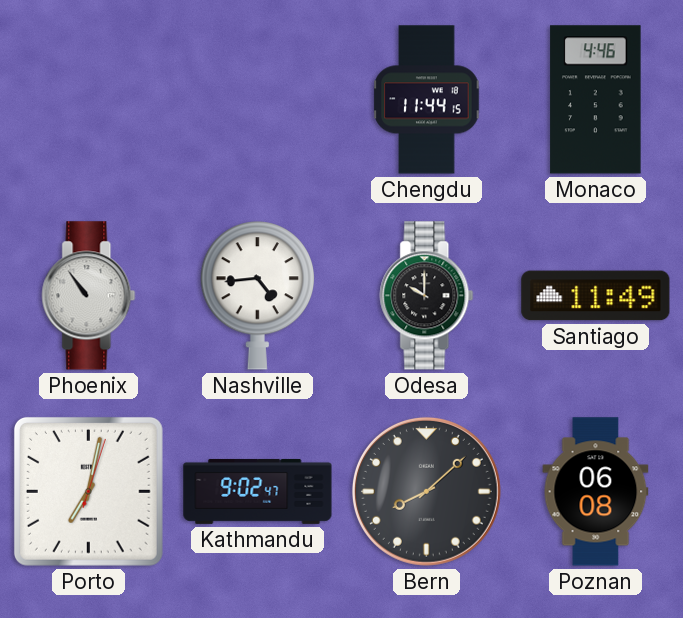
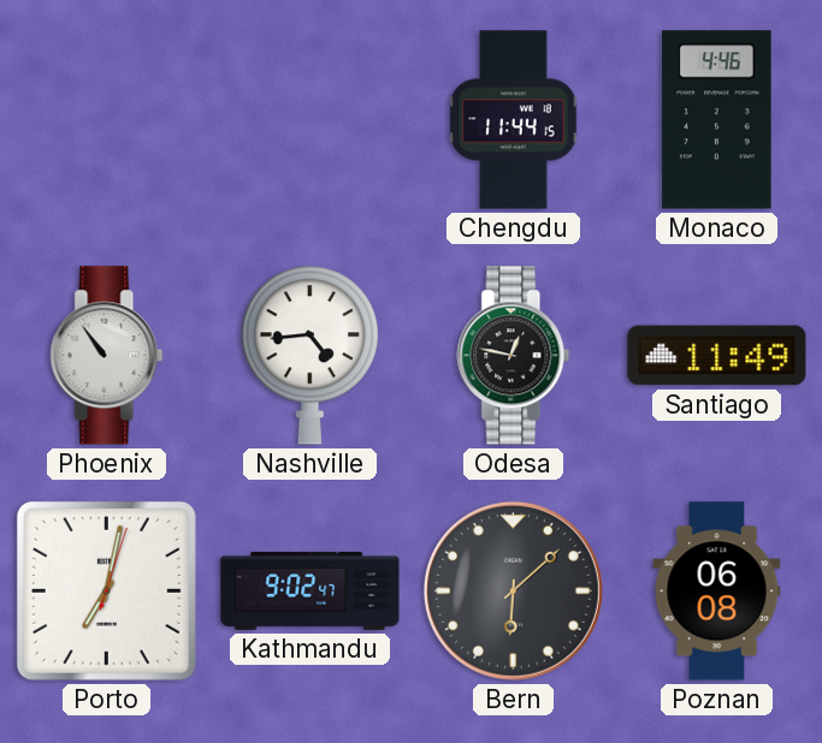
Odesa: 10:00 -> 12:47
Bern: 8:08 -> 6:08
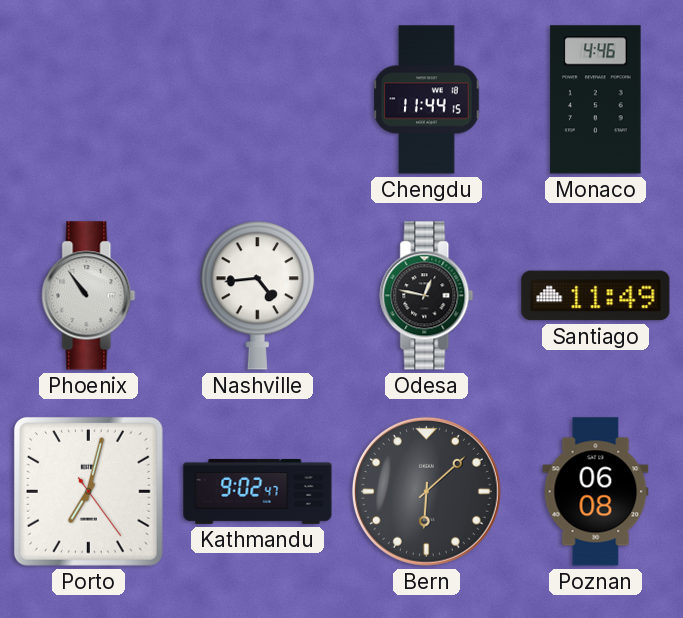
Porto: 7:02:03 -> 7:02:24
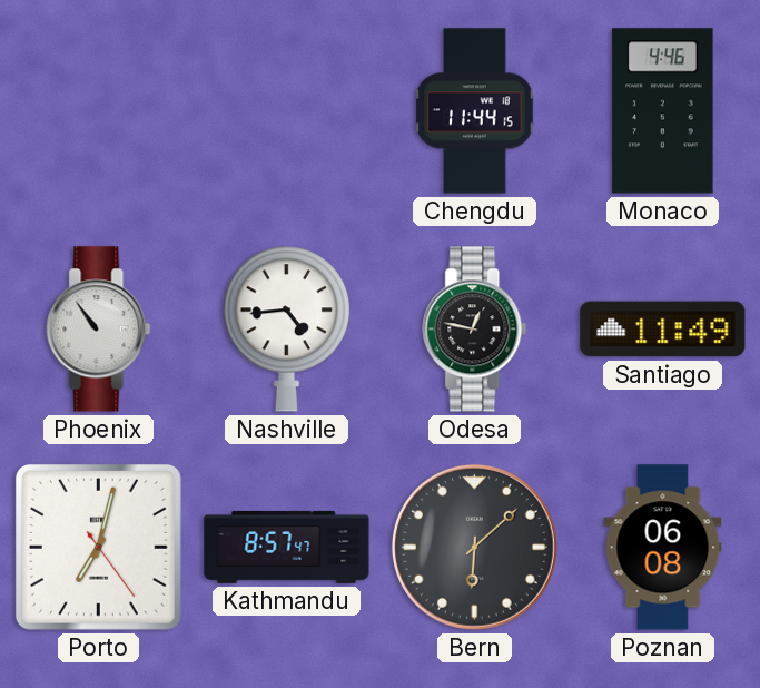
Kathmandu: 9:02 -> 8:57
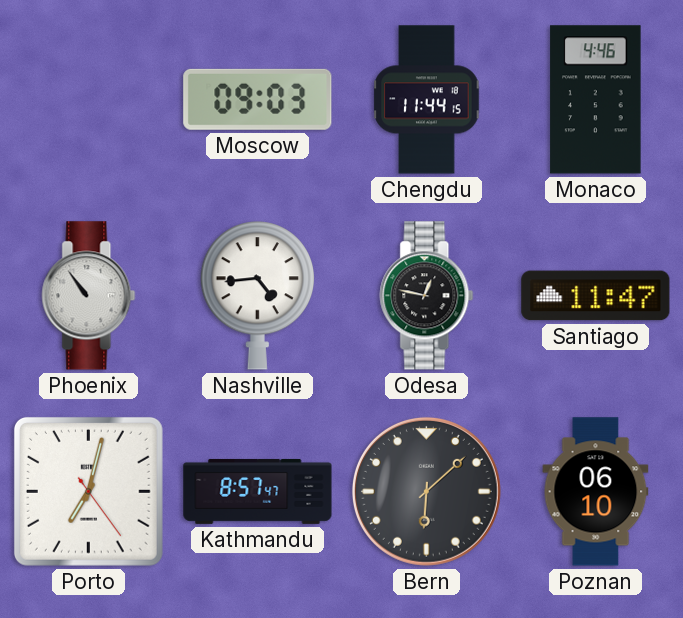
Moscow: none -> 09:03
Santiago: 11:49 -> 11:47
Poznan: 06:08 -> 06:10
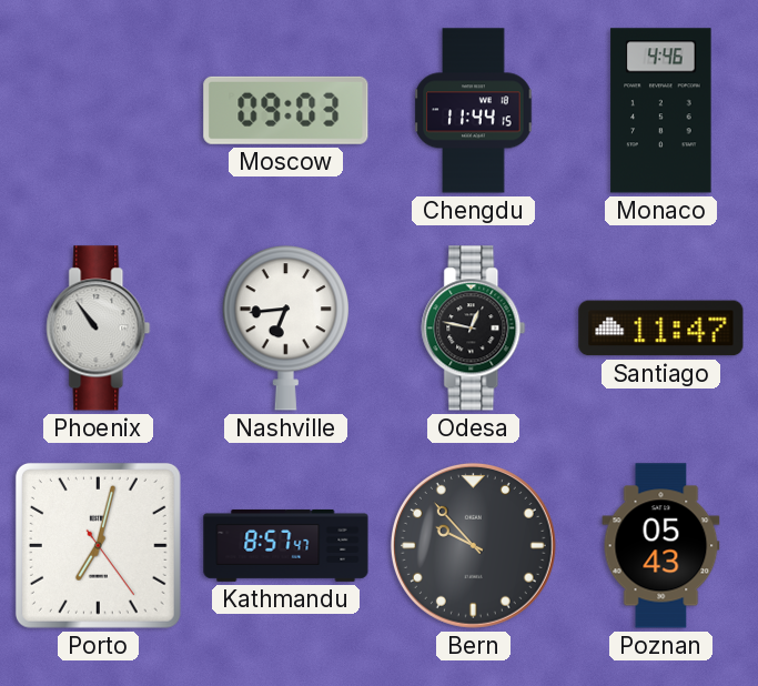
Nashville: 4:44 -> 6:44
Bern: 6:08 -> 9:53
Poznan: 06:10 -> 05:43
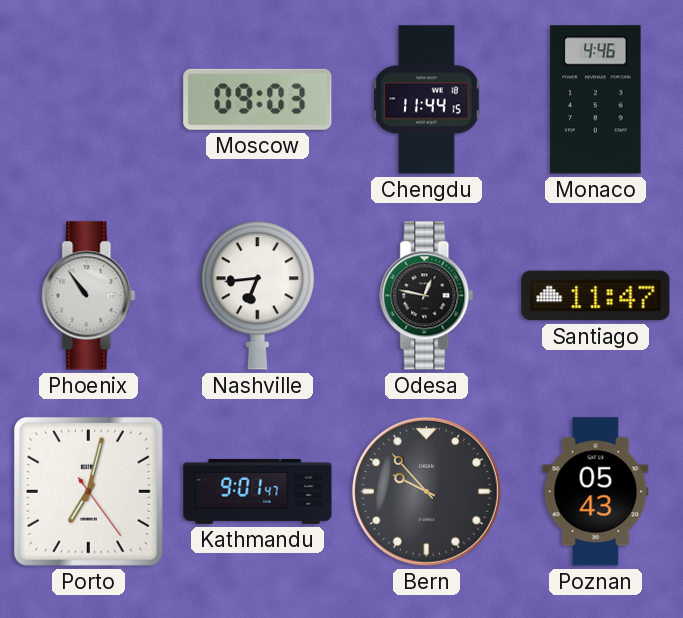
Kathmandu: 8:57 -> 9:01
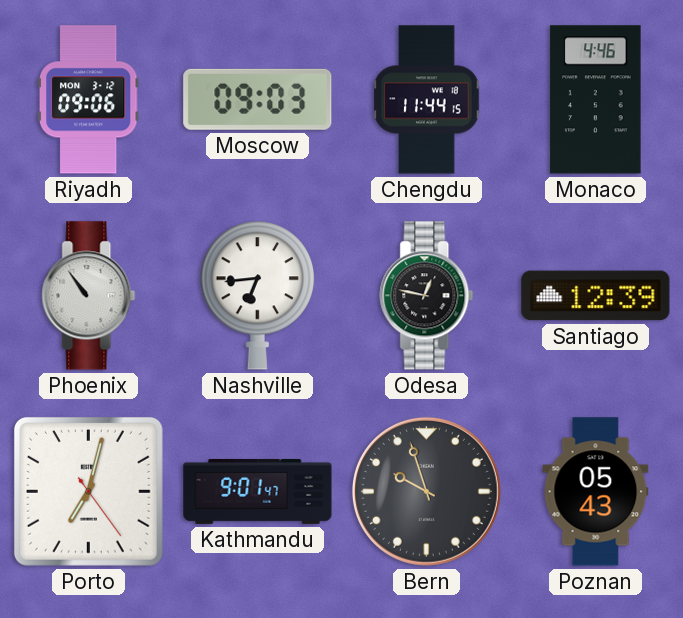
Riyadh: none -> 09:06
Santiago: 11:47 -> 12:39
Bern: 9:53 -> 9:57
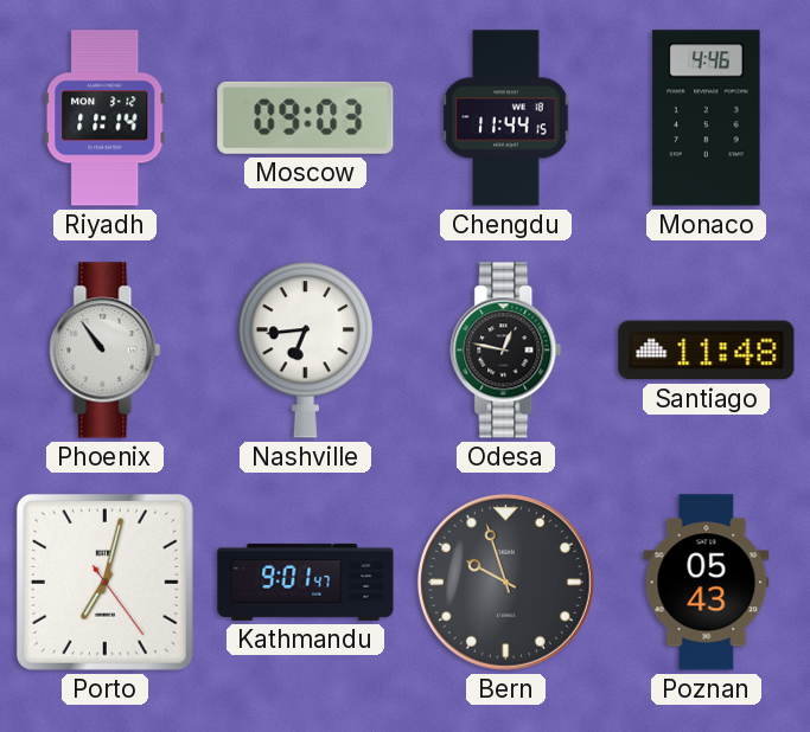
Riyadh: 09:06 -> 11:14
Santiago: 12:39 -> 11:48
